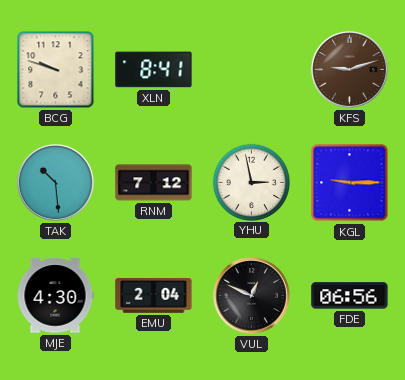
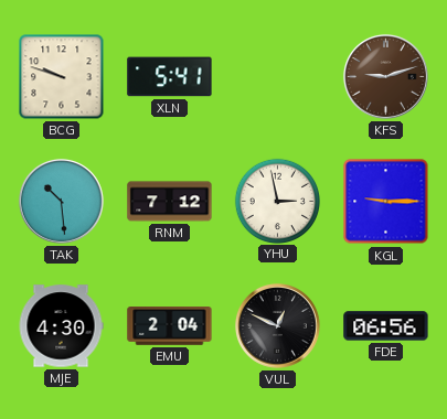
XLN: 8:41 -> 5:41
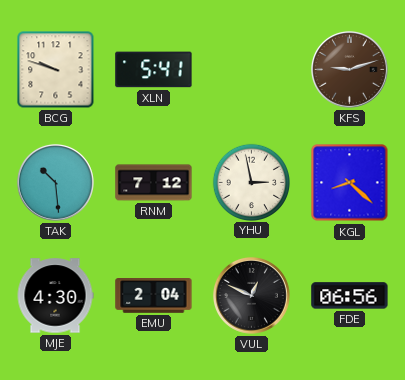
KGL: 9:15 -> 8:22
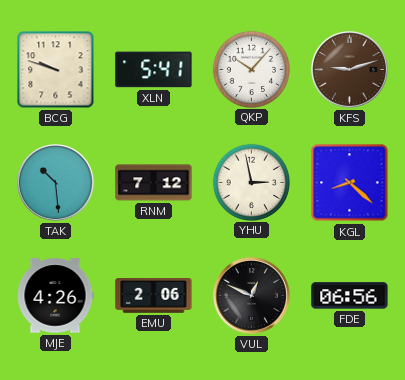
QKP: none -> 10:07
MJE: 4:30 -> 4:26
EMU: 2:04 -> 2:06
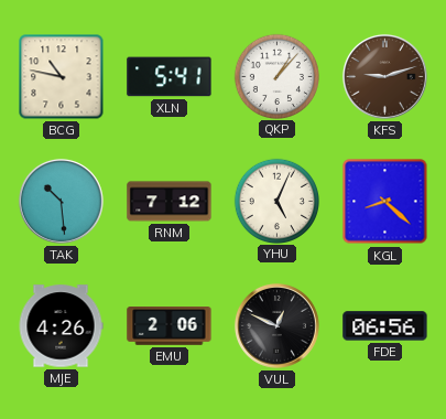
BCG: 9:48 -> 10:47
QKP: 10:07 -> 1:07
YHU: 2:58 -> 5:04
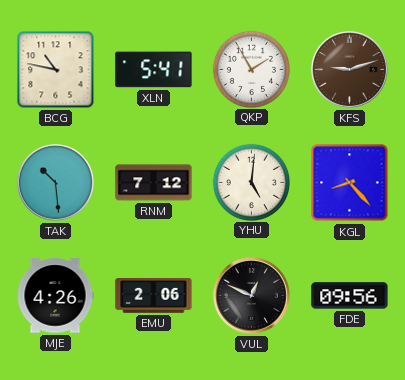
QKP: 1:07 -> 1:55
YHU: 5:04 -> 5:01
KGL: 8:22 -> 8:23
FDE: 06:56 -> 09:56
